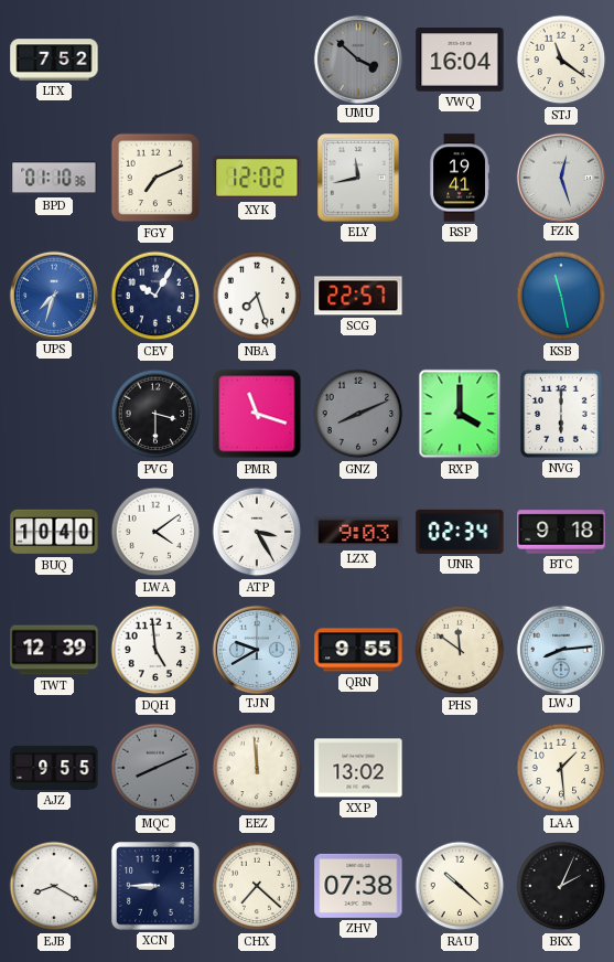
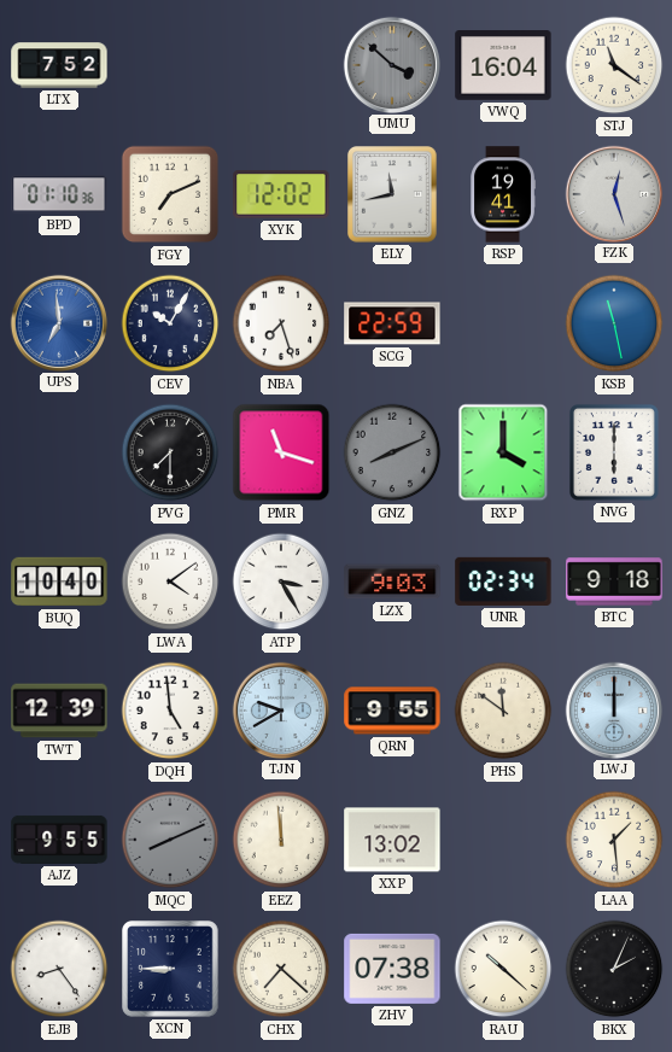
UPS: 7:33 -> 6:59
SCG: 22:57 -> 22:59
PVG: 3:30 -> 7:30
LWJ: 8:14 -> 12:00
EJB: 8:20 -> 8:24
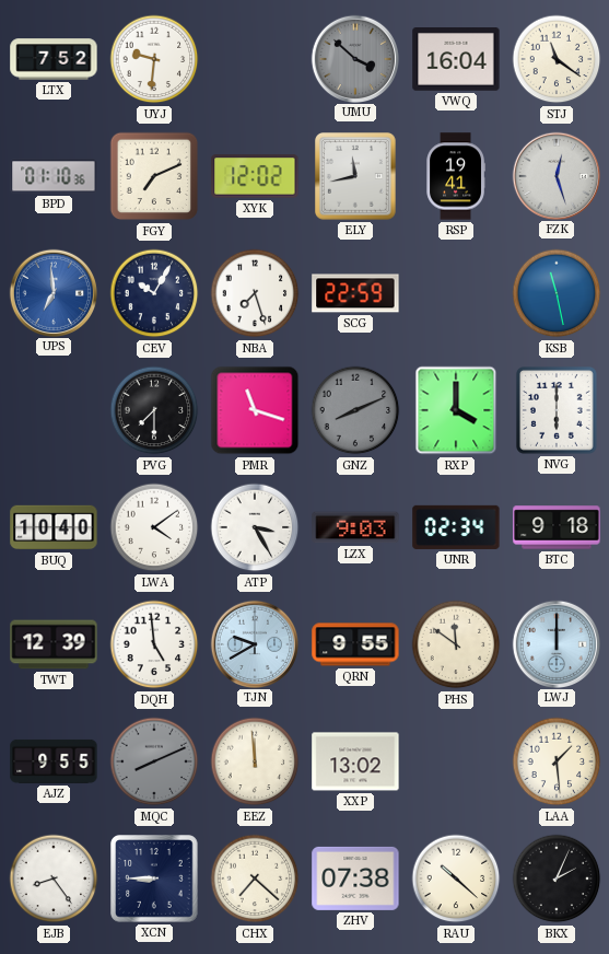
UYJ: none -> 9:31
